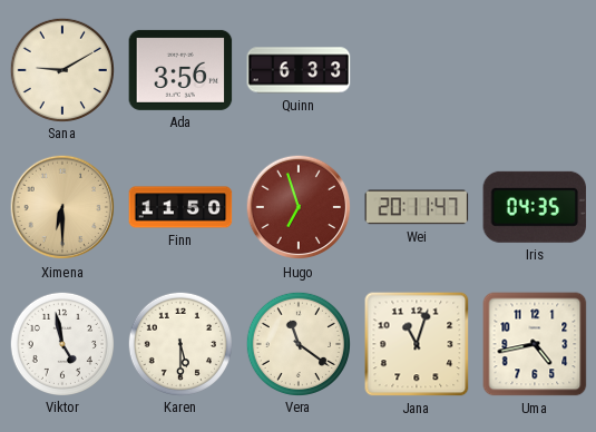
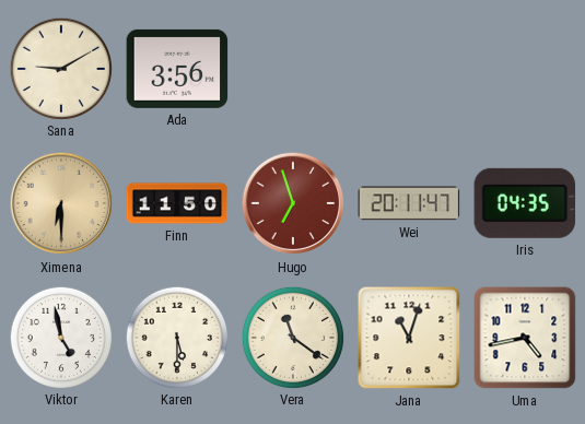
Quinn: 6:33 -> none
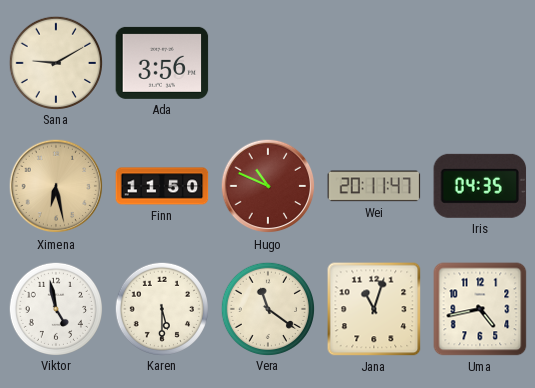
Ximena: 6:30 -> 6:28
Hugo: 6:57 -> 10:49
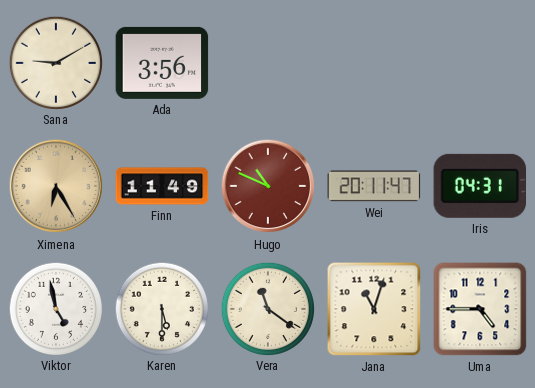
Ximena: 6:28 -> 6:25
Finn: 11:50 -> 11:49
Iris: 04:35 -> 04:31
Uma: 4:43 -> 4:45
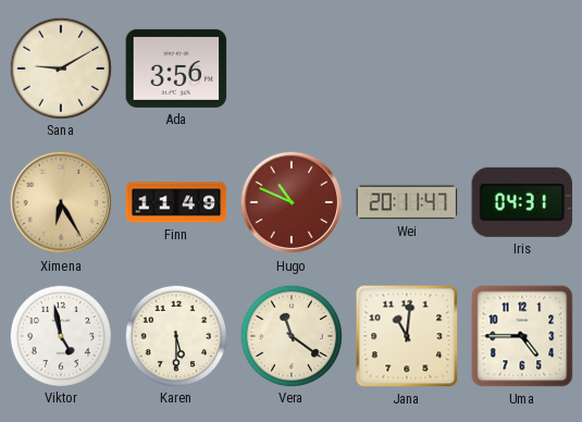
Jana: 11:03 -> 11:01
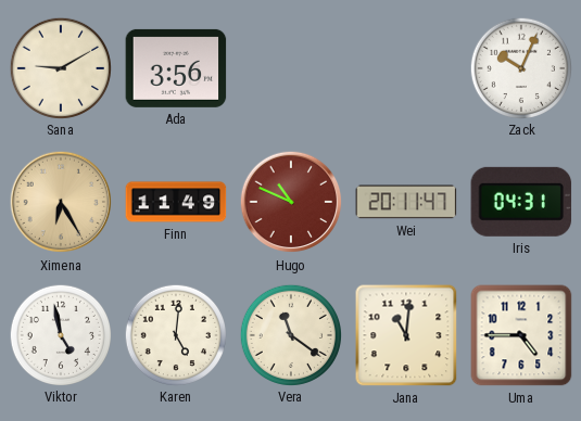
Zack: none -> 10:04
Karen: 5:30 -> 5:01
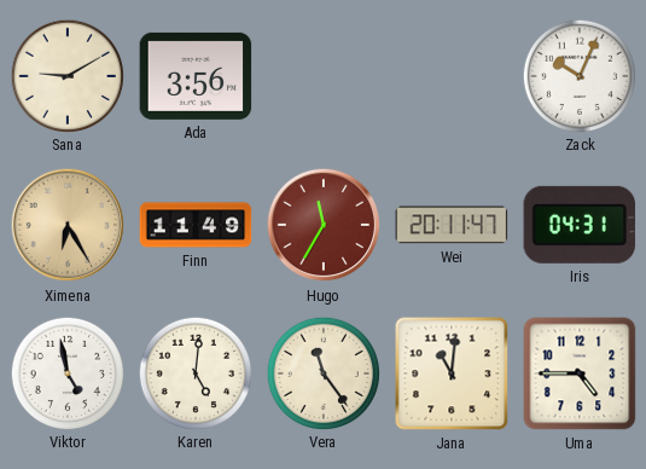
Hugo: 10:49 -> 11:35
Vera: 11:21 -> 11:24
